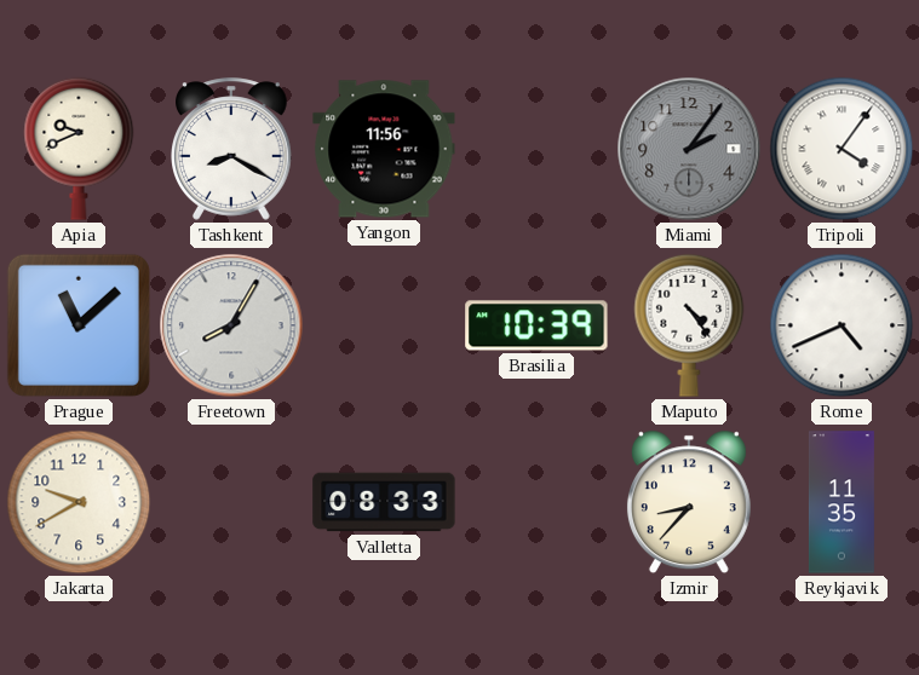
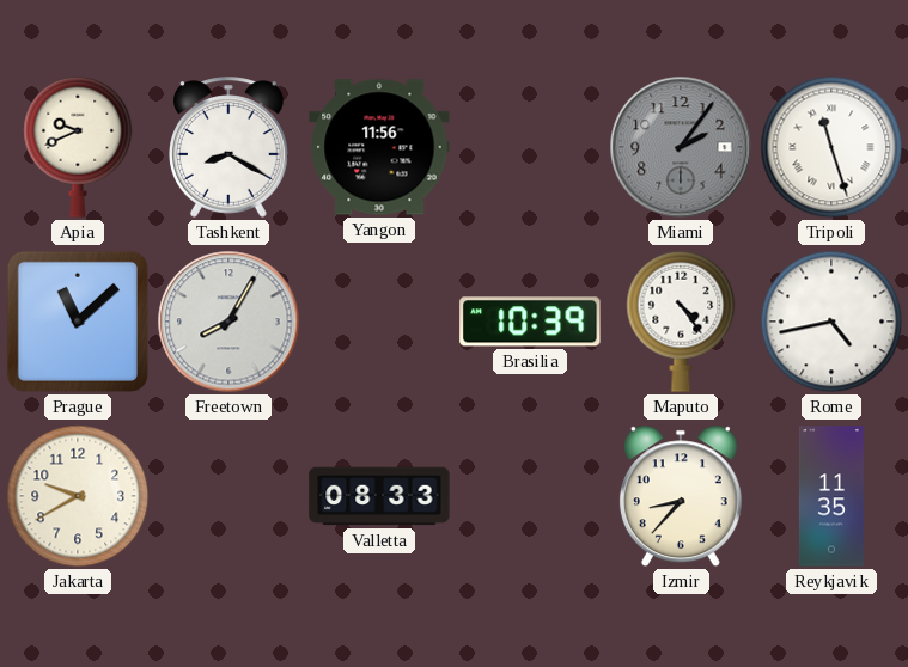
Tripoli: 4:06 -> 11:27
Rome: 4:41 -> 4:43
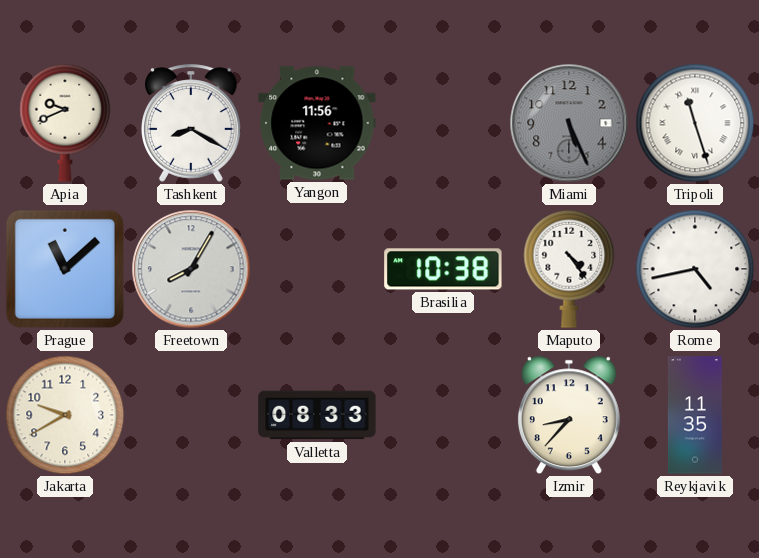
Miami: 2:06 -> 5:26
Brasilia: 10:39 -> 10:38
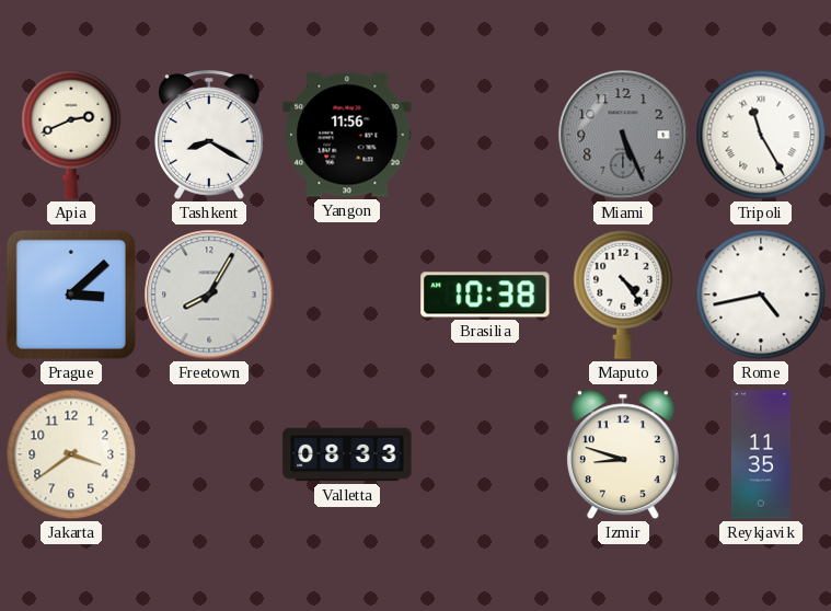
Apia: 9:41 -> 2:41
Tripoli: 11:27 -> 11:25
Prague: 11:08 -> 3:08
Jakarta: 9:40 -> 3:39
Izmir: 8:37 -> 8:48
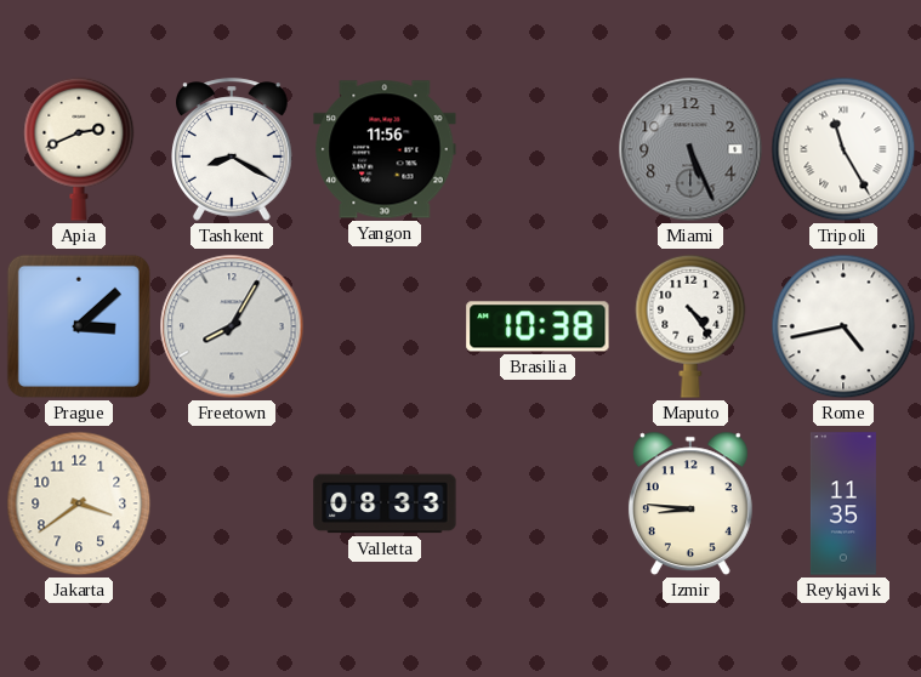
Izmir: 8:48 -> 8:46
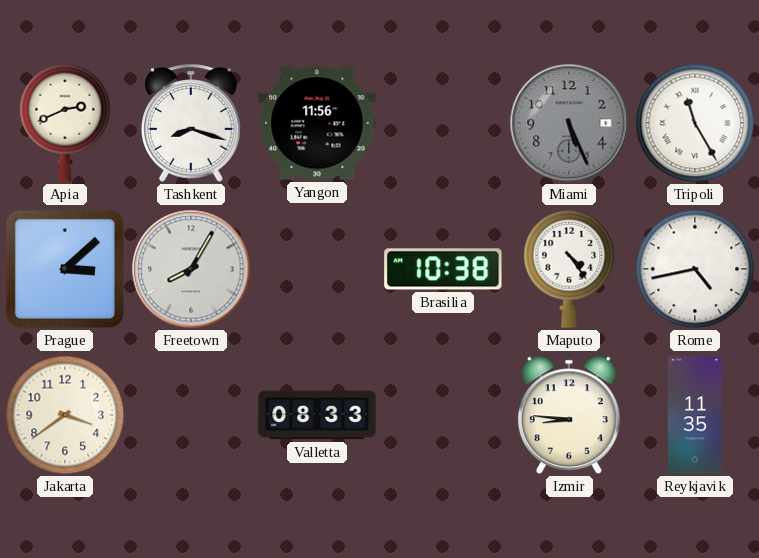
Tashkent: 8:20 -> 8:18
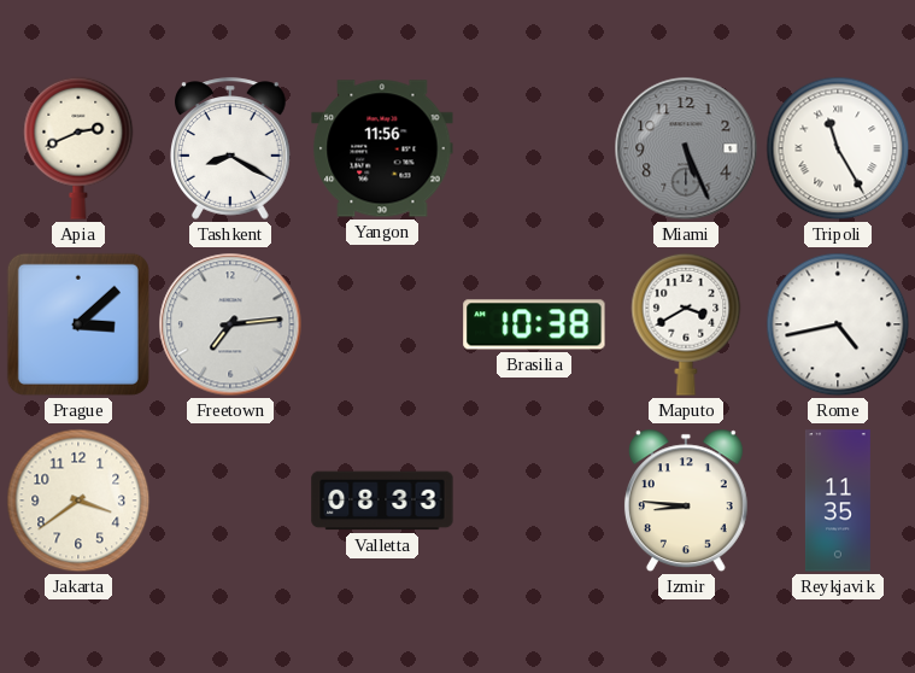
Tashkent: 8:18 -> 8:20
Freetown: 8:05 -> 7:14
Maputo: 4:24 -> 3:40
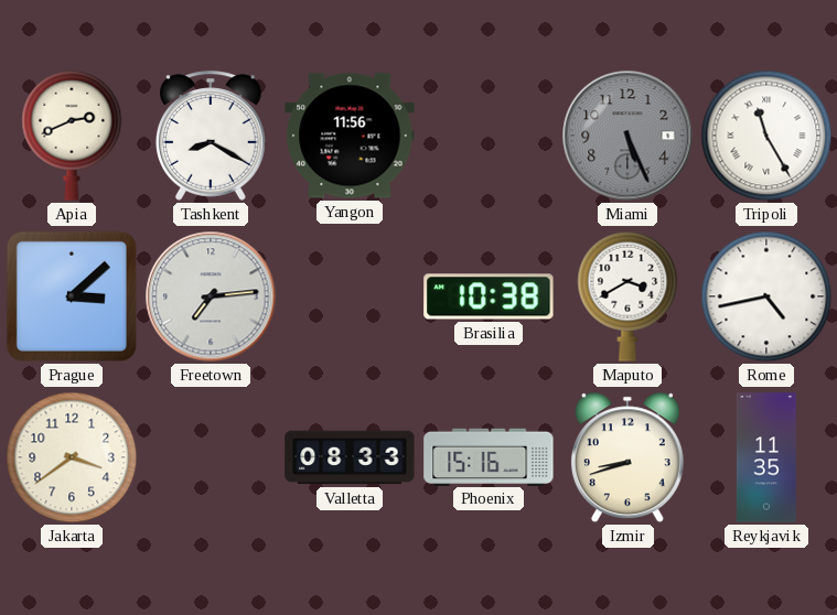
Phoenix: none -> 15:16
Izmir: 8:46 -> 8:42
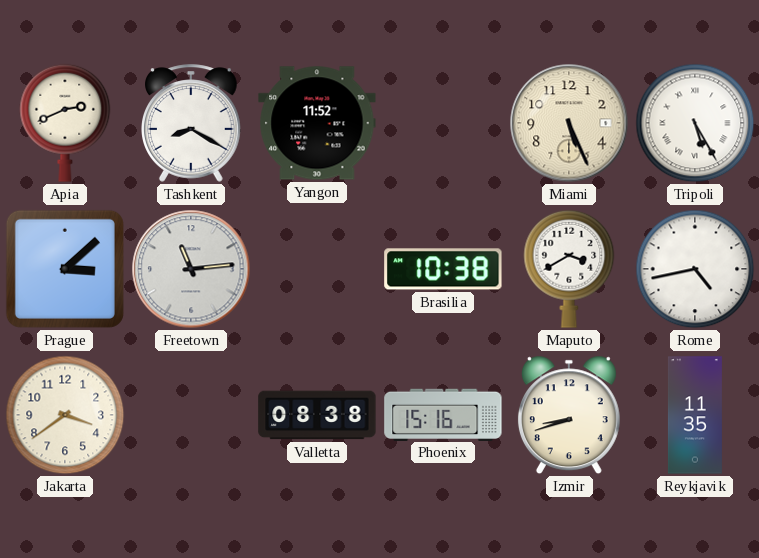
Yangon: 11:56 -> 11:52
Miami dial: grey -> cream
Tripoli: 11:25 -> 5:25
Freetown: 7:14 -> 11:14
Valletta: 08:33 -> 08:38
